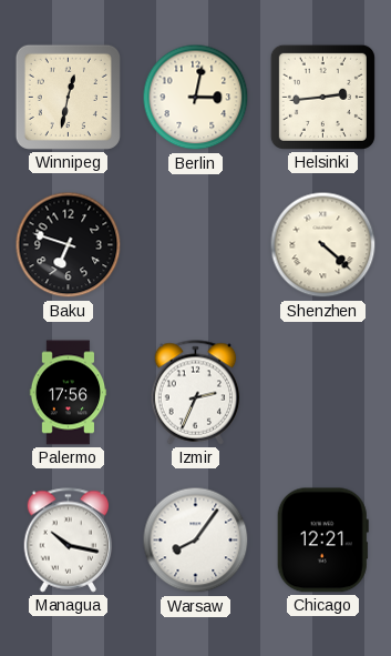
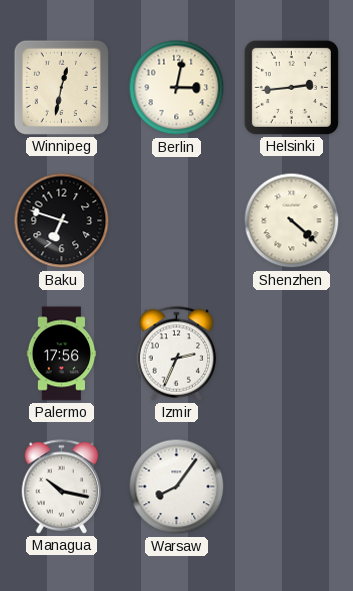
Chicago: 12:21 -> none
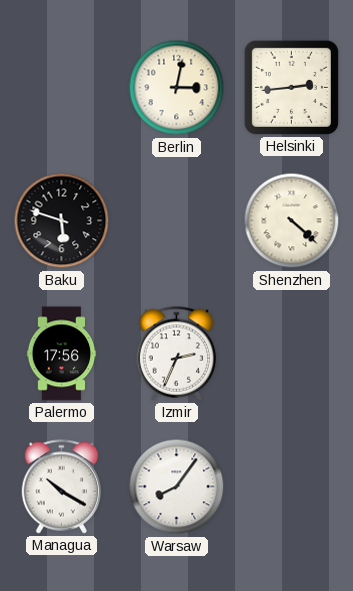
Winnipeg: 12:32 -> none
Baku: 6:48 -> 5:48
Managua: 10:17 -> 10:20
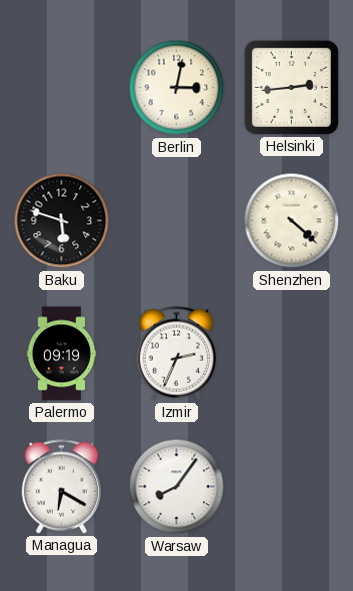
Palermo: 17:56 -> 09:19
Managua: 10:20 -> 6:20
